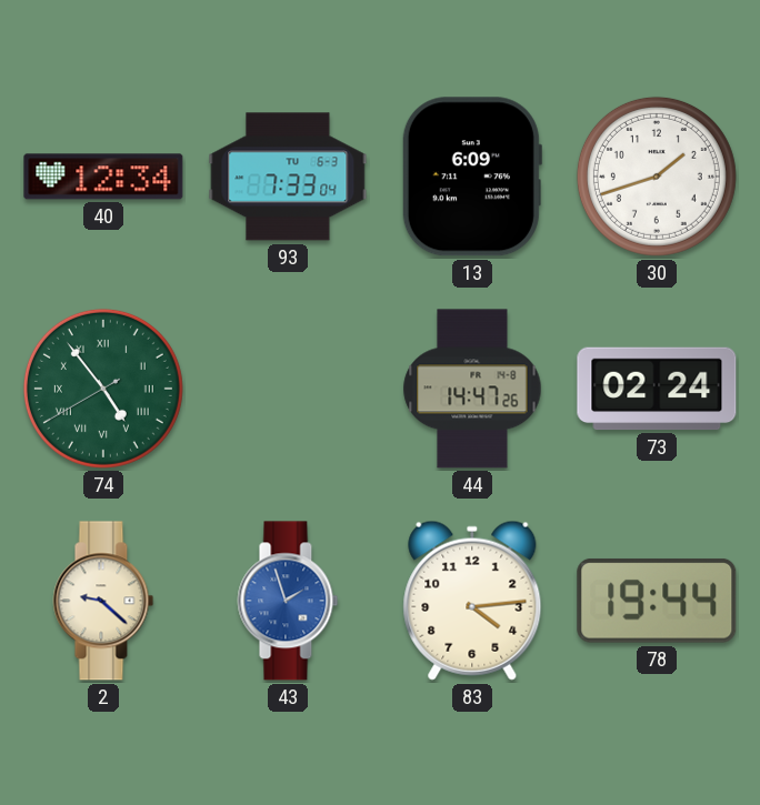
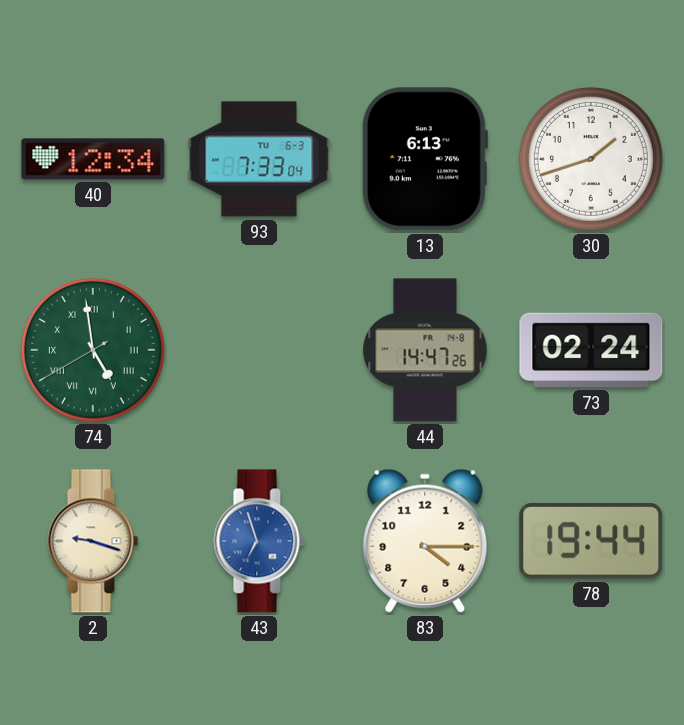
13: 6:09 -> 6:13
74: 4:53 -> 4:58
2: 9:22 -> 9:18
43: 1:57 -> 6:57
83: 4:14 -> 4:15
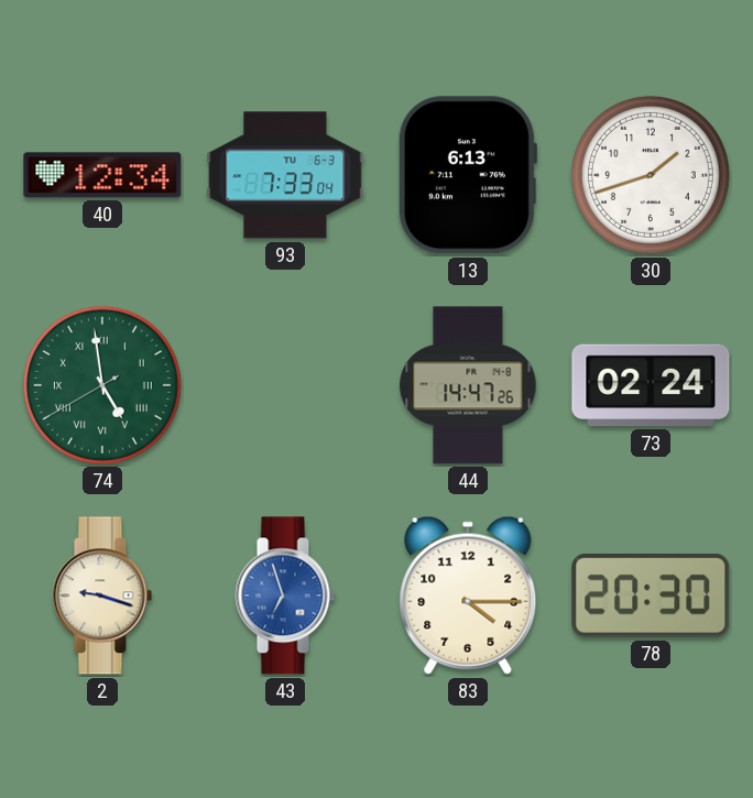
78: 19:44 -> 20:30
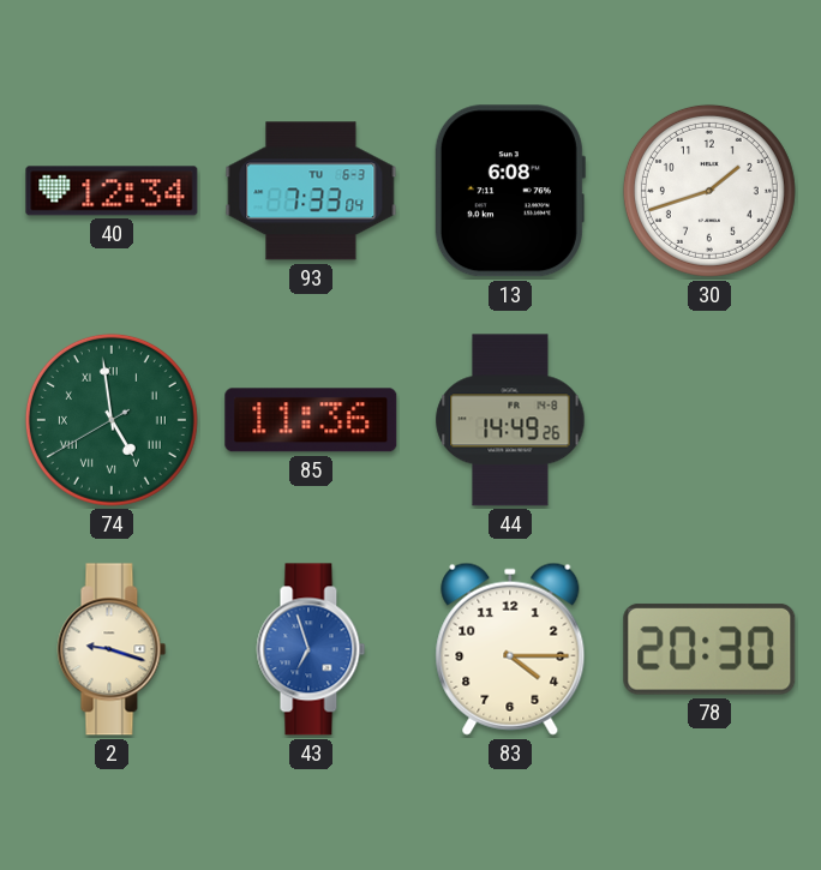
13: 6:13 -> 6:08
85: none -> 11:36
44: 14:47 -> 14:49
73: 02:24 -> none
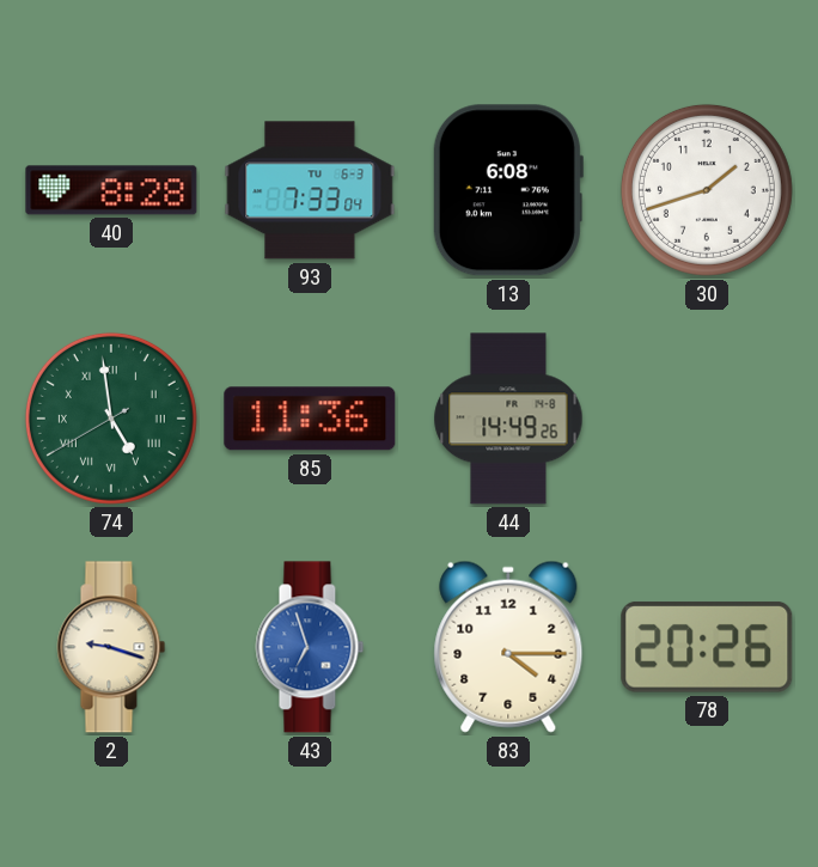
40: 12:34 -> 8:28
78: 20:30 -> 20:26
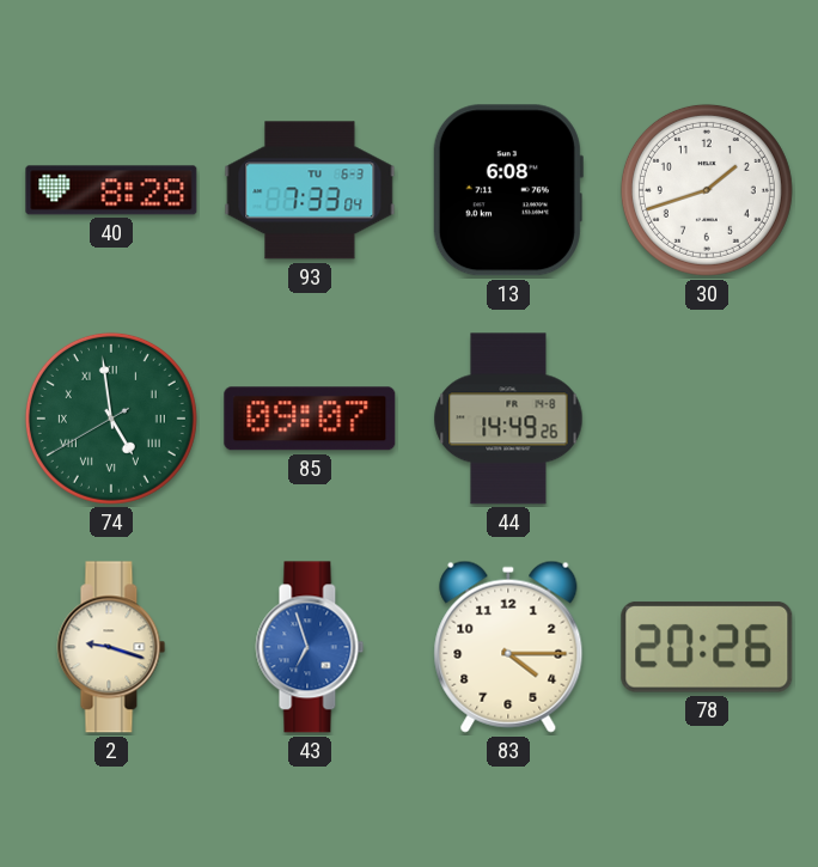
85: 11:36 -> 09:07
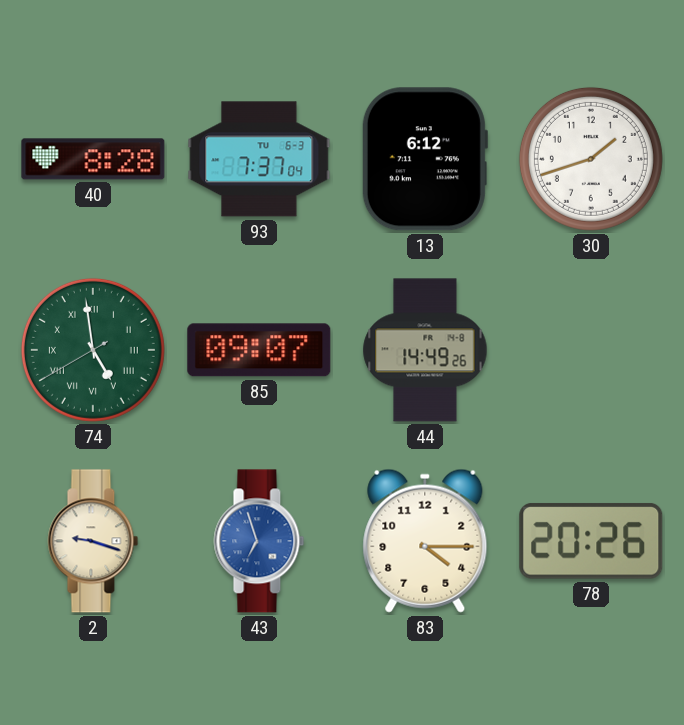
93: 7:33 -> 7:37
13: 6:08 -> 6:12
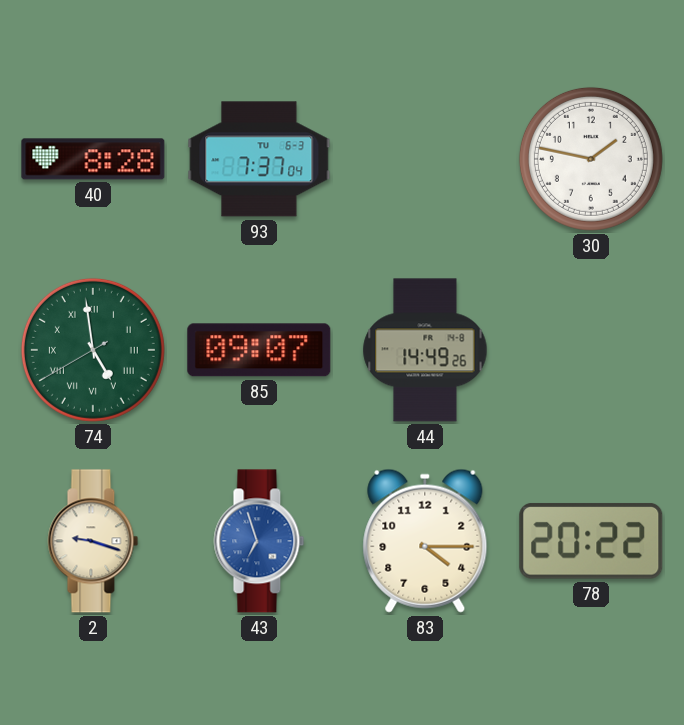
13: 6:12 -> none
30: 1:42 -> 1:47
78: 20:26 -> 20:22
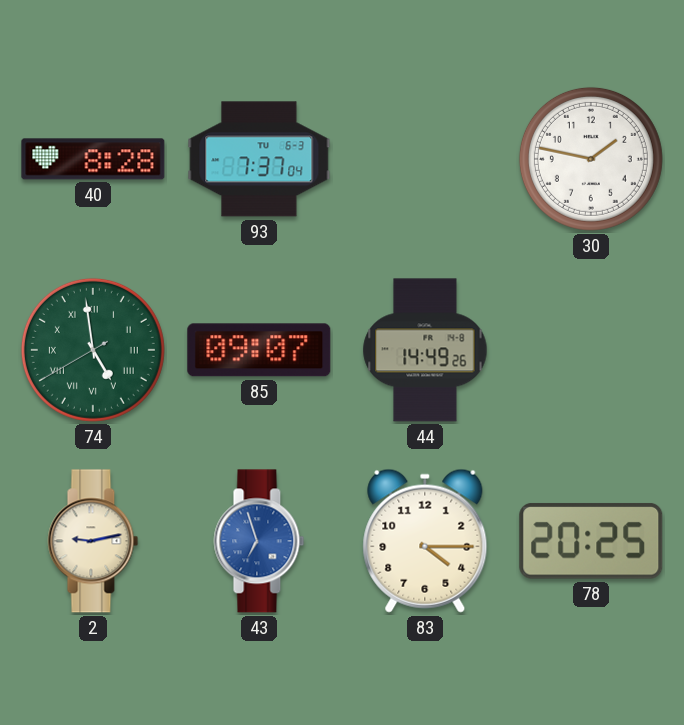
2: 9:18 -> 9:13
78: 20:22 -> 20:25
